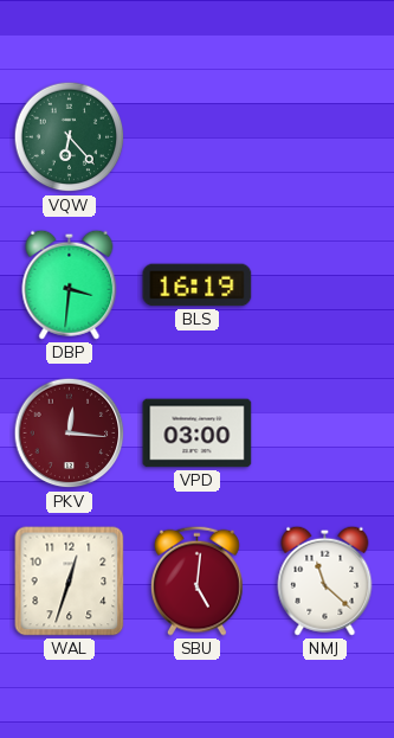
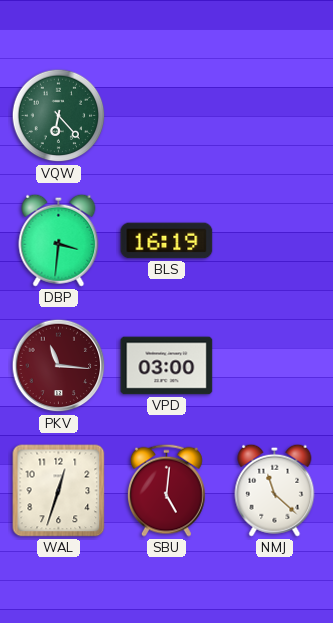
PKV: 12:16 -> 11:16
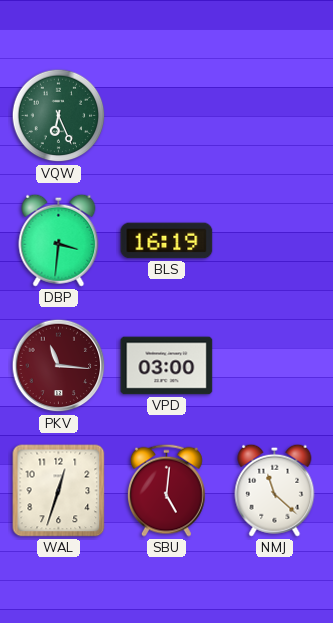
VQW: 6:23 -> 6:26
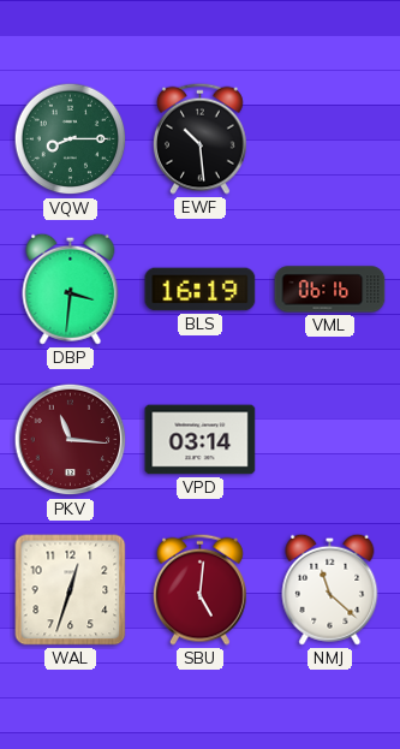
VQW: 6:26 -> 8:15
EWF: none -> 10:29
VML: none -> 06:16
VPD: 03:00 -> 03:14
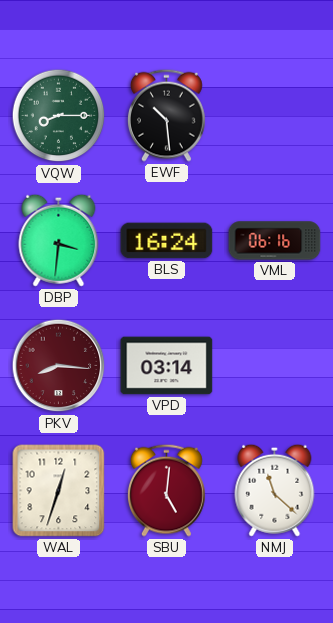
BLS: 16:19 -> 16:24
PKV: 11:16 -> 8:16
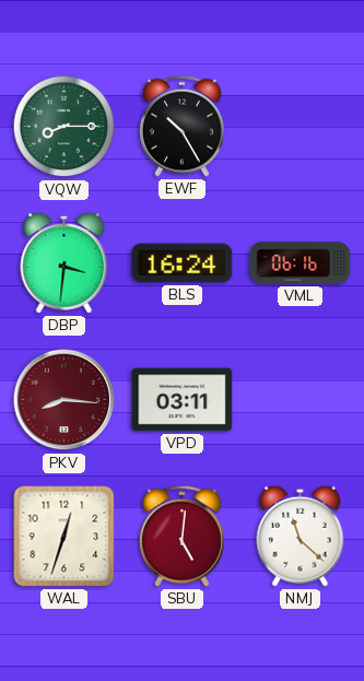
EWF: 10:29 -> 10:25
VPD: 03:14 -> 03:11
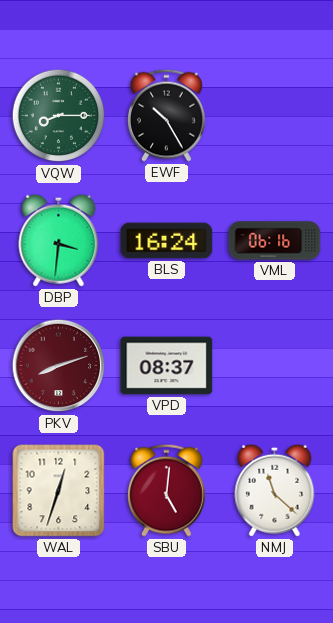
PKV: 8:16 -> 8:12
VPD: 03:11 -> 08:37
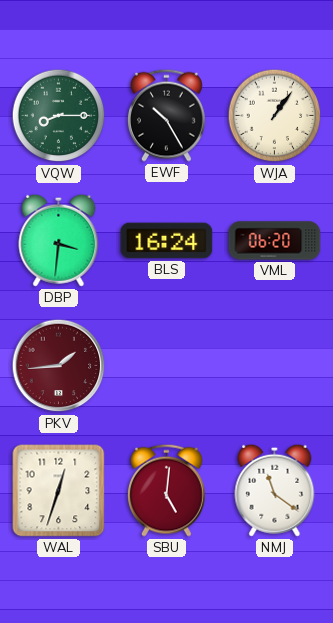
WJA: none -> 1:06
VML: 06:16 -> 06:20
PKV: 8:12 -> 1:44
VPD: 08:37 -> none
NMJ: 11:22 -> 11:21
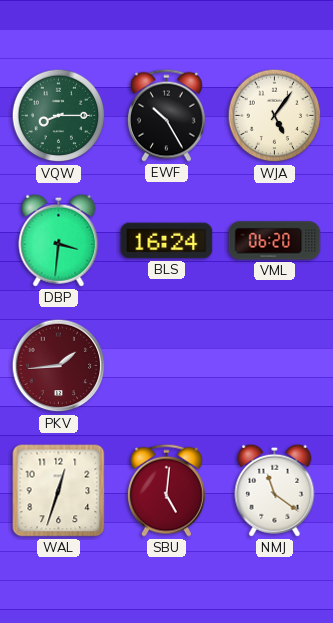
WJA: 1:06 -> 5:06
